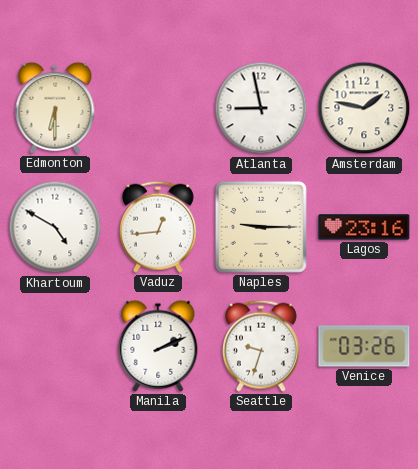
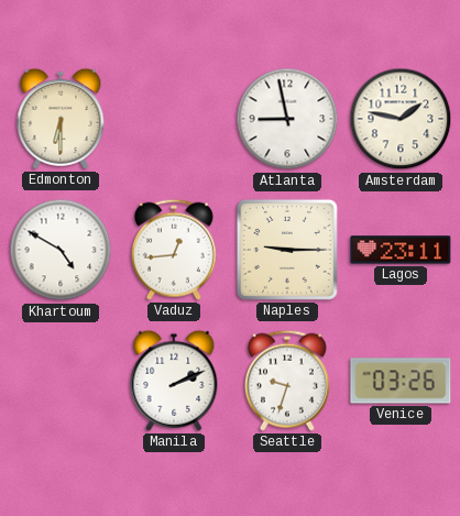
Lagos: 23:16 -> 23:11
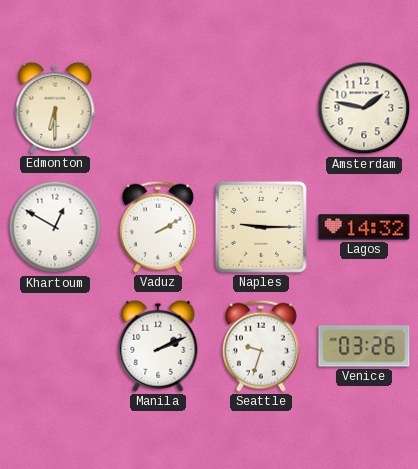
Atlanta: 8:58 -> none
Khartoum: 4:50 -> 12:50
Vaduz: 12:44 -> 2:10
Lagos: 23:11 -> 14:32
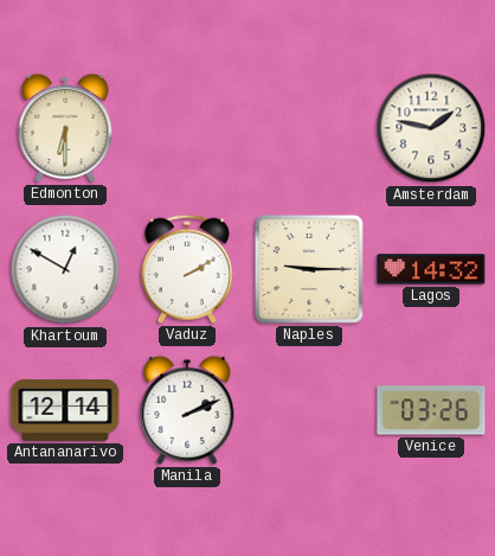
Antananarivo: none -> 12:14
Seattle: 9:33 -> none
